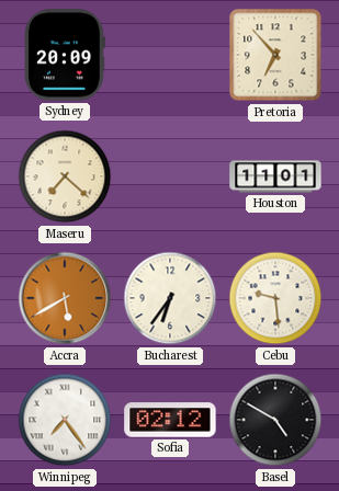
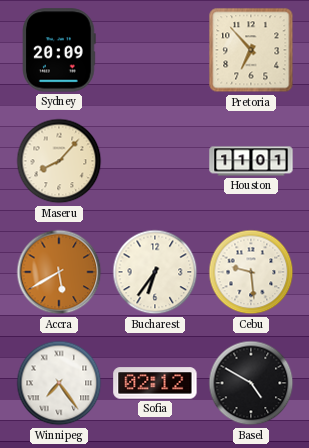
Maseru: 7:22 -> 8:07
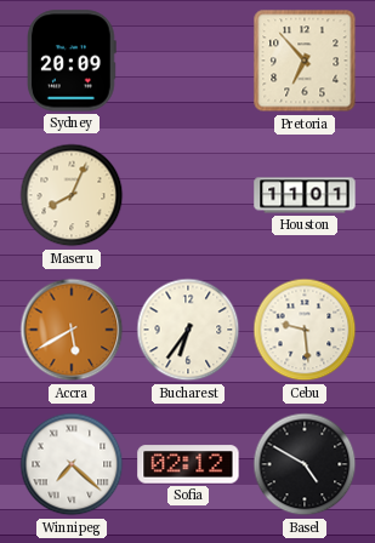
Maseru: 8:07 -> 8:04
Winnipeg: 7:24 -> 7:22
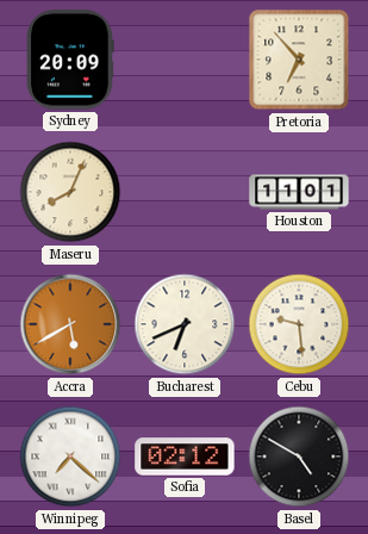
Bucharest: 6:36 -> 6:41
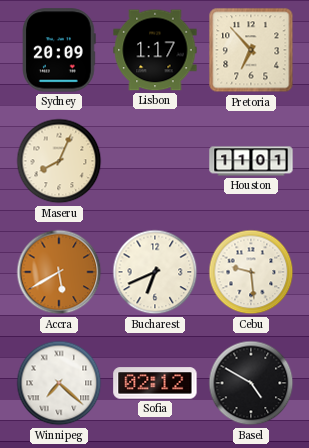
Lisbon: none -> 1:17
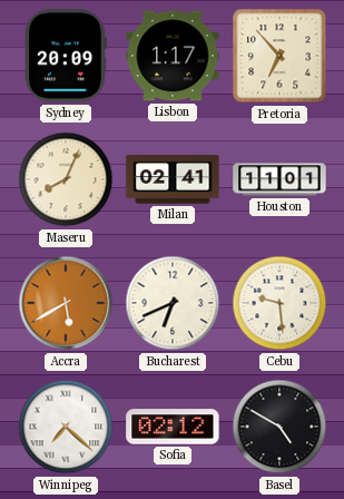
Milan: none -> 02:41
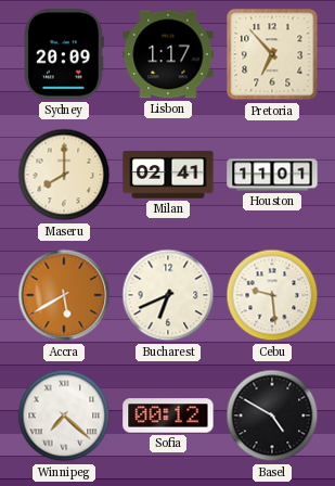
Maseru: 8:04 -> 8:00
Sofia: 02:12 -> 00:12
